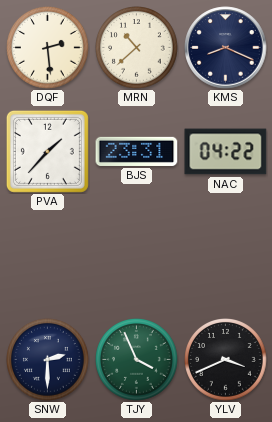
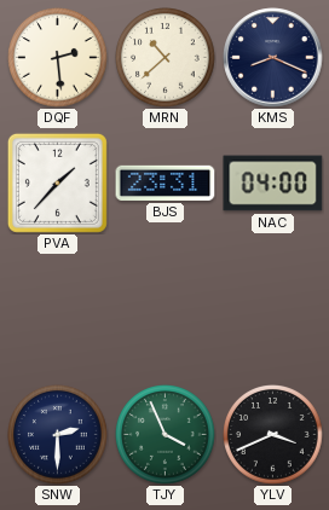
NAC: 04:22 -> 04:00
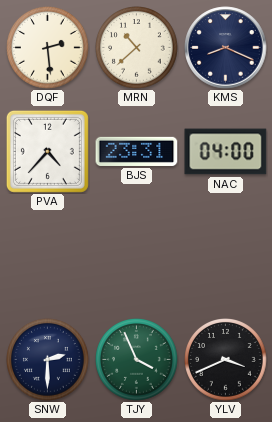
PVA: 1:37 -> 4:37
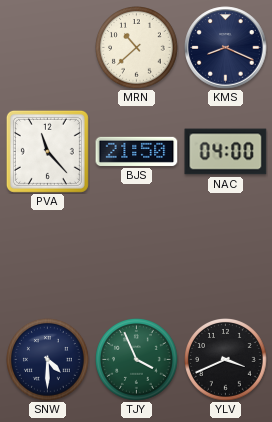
DQF: 2:29 -> none
PVA: 4:37 -> 11:23
BJS: 23:31 -> 21:50
SNW: 2:30 -> 4:30
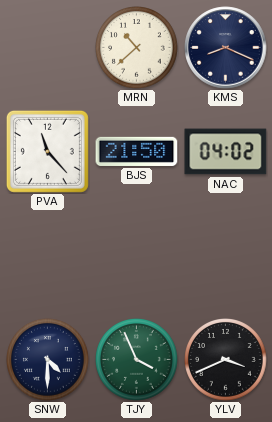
NAC: 04:00 -> 04:02
